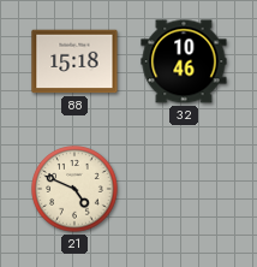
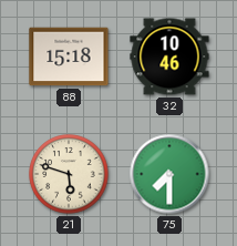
21: 4:49 -> 5:48
75: none -> 7:30
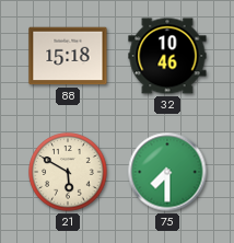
21: 5:48 -> 5:50
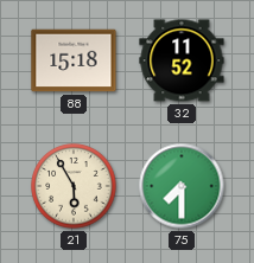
32: 10:46 -> 11:52
21: 5:50 -> 5:55
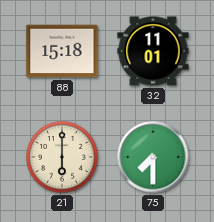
32: 11:52 -> 11:01
21: 5:55 -> 6:00
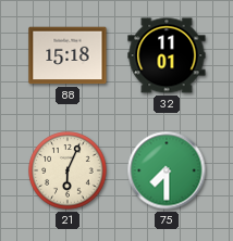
21: 6:00 -> 6:04
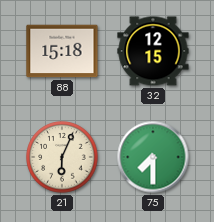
32: 11:01 -> 12:15
